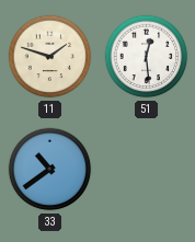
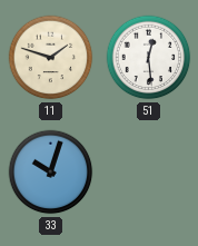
33: 10:39 -> 10:03
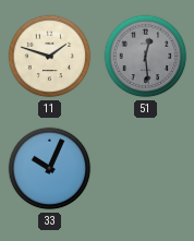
51 dial: white -> grey
33: 10:03 -> 10:04
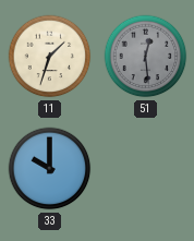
11: 1:48 -> 1:33
33: 10:04 -> 10:00
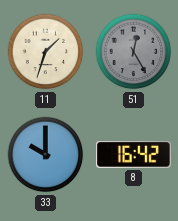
51: 12:29 -> 12:25
8: none -> 16:42
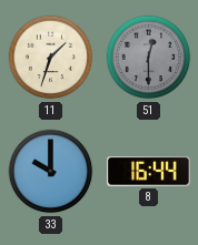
51: 12:25 -> 12:30
8: 16:42 -> 16:44
